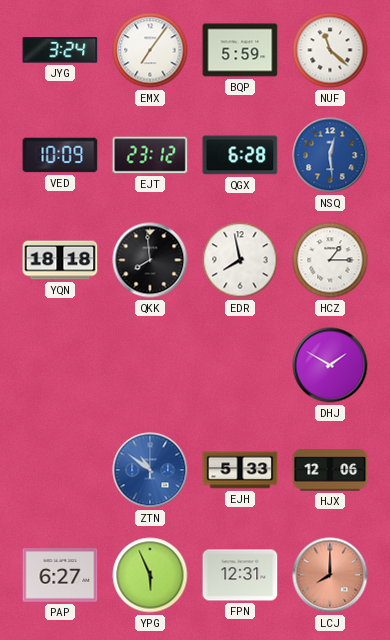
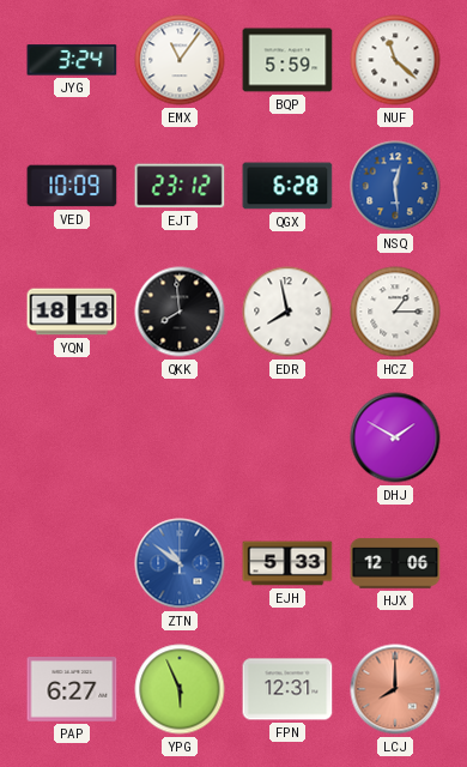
EMX: 7:06 -> 11:06
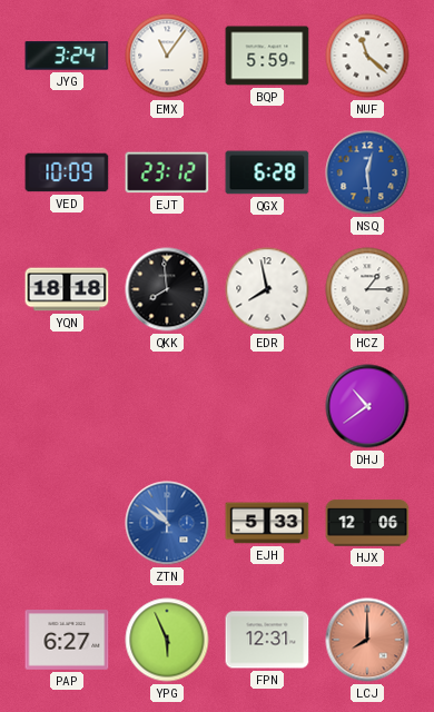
DHJ: 1:50 -> 10:39
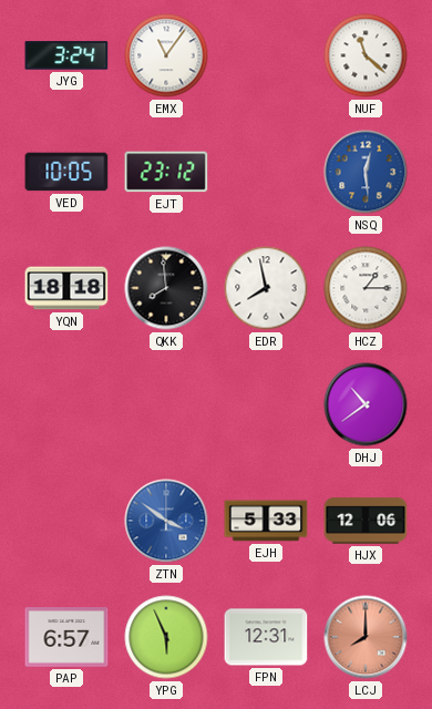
BQP: 5:59 -> none
VED: 10:09 -> 10:05
QGX: 6:28 -> none
ZTN: 10:51 -> 3:51
PAP: 6:27 -> 6:57
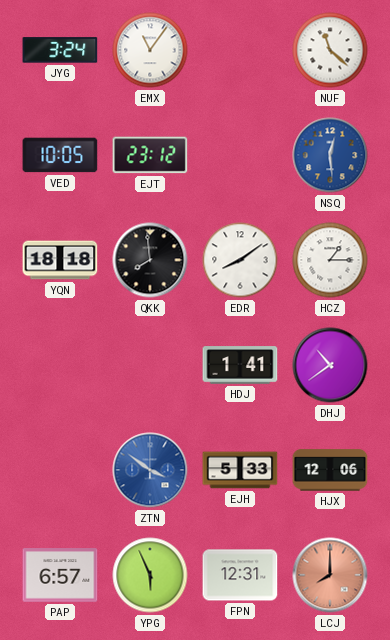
EDR: 7:58 -> 8:09
HDJ: none -> 1:41
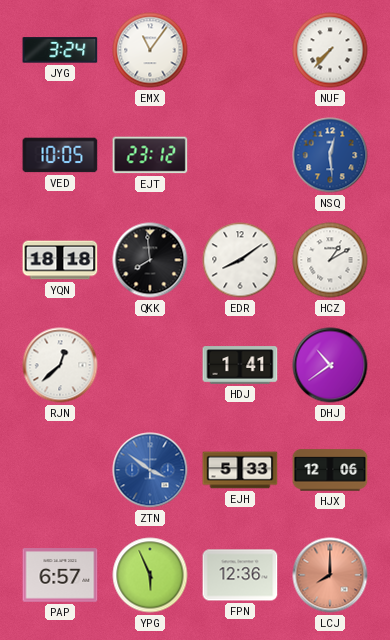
NUF: 11:22 -> 7:37
HCZ: 1:15 -> 1:10
RJN: none -> 12:38
FPN: 12:31 -> 12:36
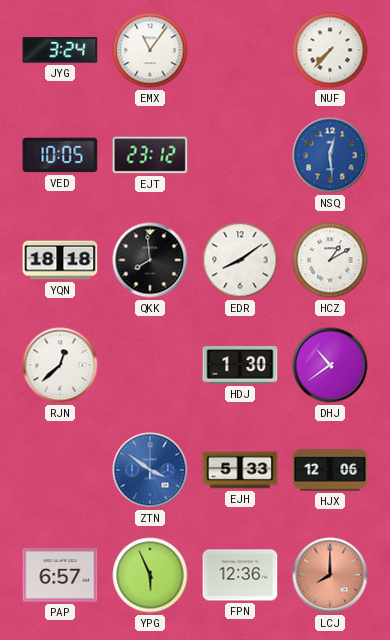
HDJ: 1:41 -> 1:30
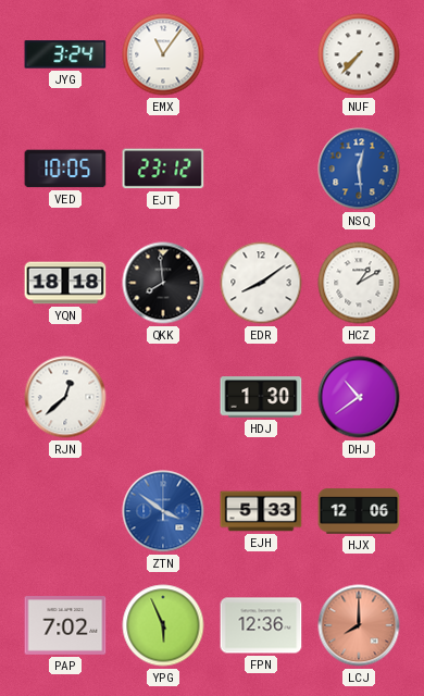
PAP: 6:57 -> 7:02
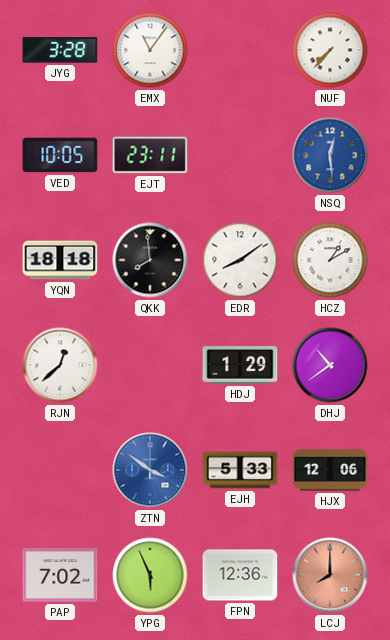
JYG: 3:24 -> 3:28
EJT: 23:12 -> 23:11
HDJ: 1:30 -> 1:29
